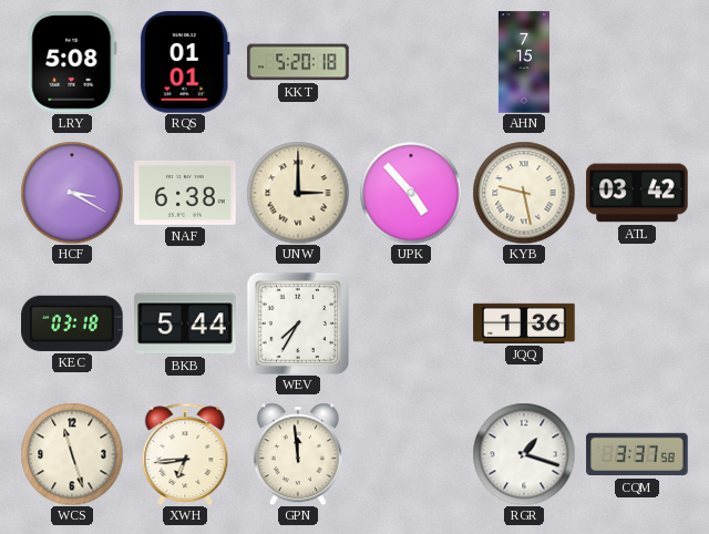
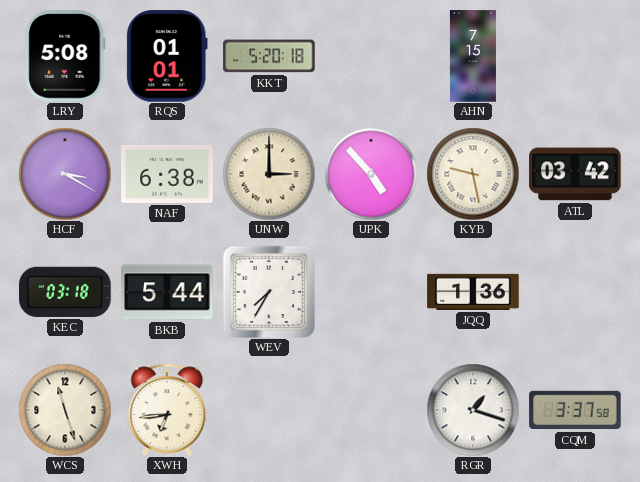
GPN: 11:59 -> none
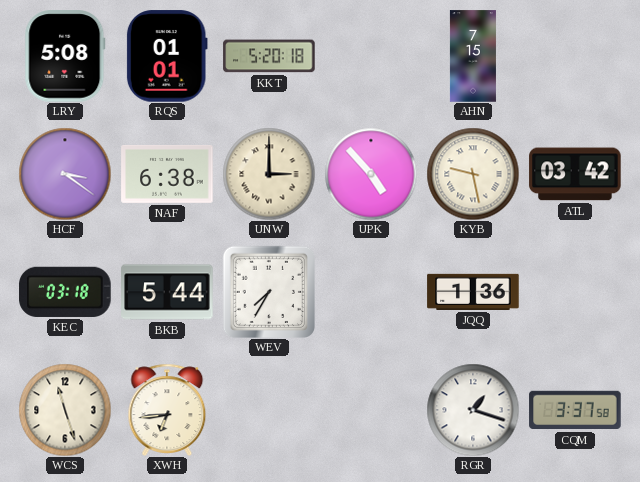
HCF: 3:20 -> 3:21
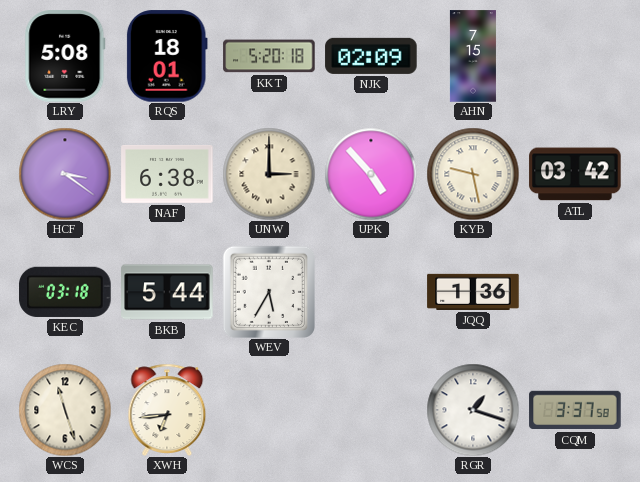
RQS: 01:01 -> 18:01
NJK: none -> 02:09
WEV: 7:35 -> 5:35
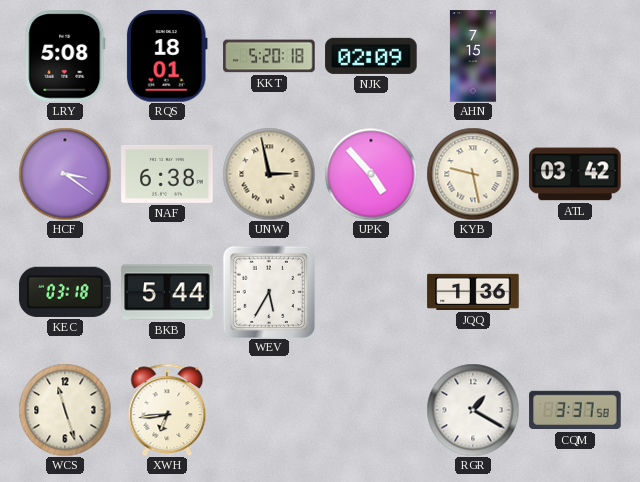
UNW: 3:00 -> 2:58
RGR: 1:18 -> 1:20
